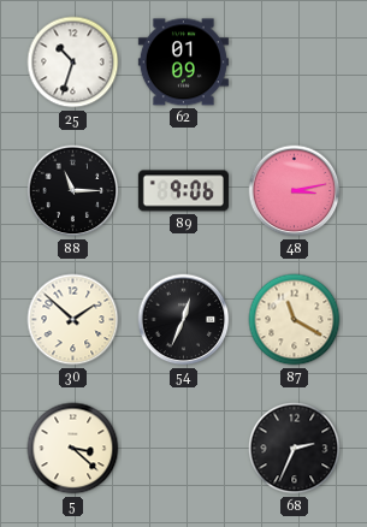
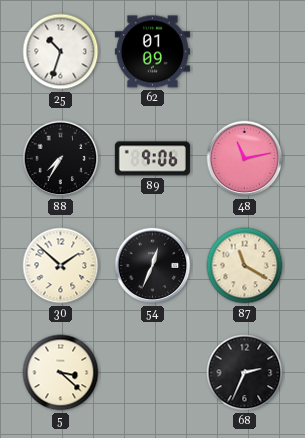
88: 11:15 -> 7:35
48: 3:13 -> 11:13
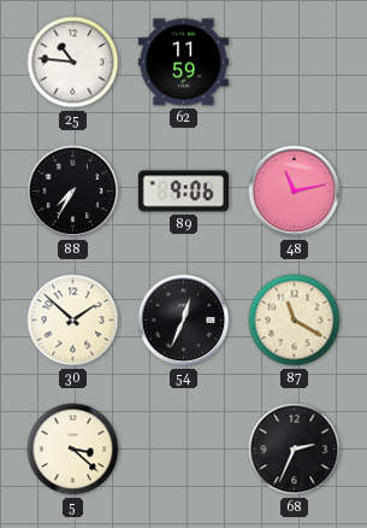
25: 10:33 -> 10:46
62: 01:09 -> 11:59
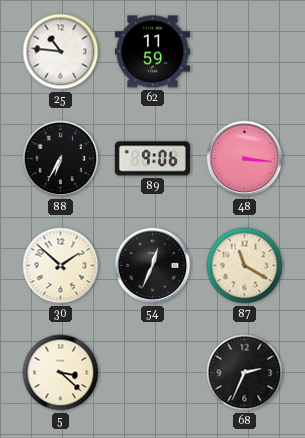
88: 7:35 -> 6:35
48: 11:13 -> 3:16
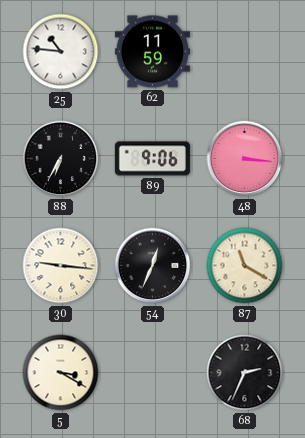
30: 1:52 -> 9:16
5: 3:22 -> 3:20
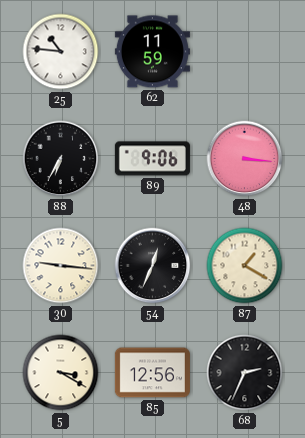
87: 11:20 -> 1:20
85: none -> 12:56
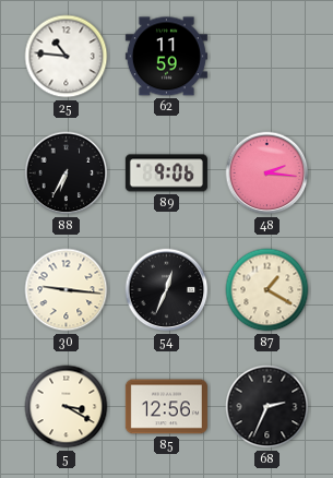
48: 3:16 -> 2:16
